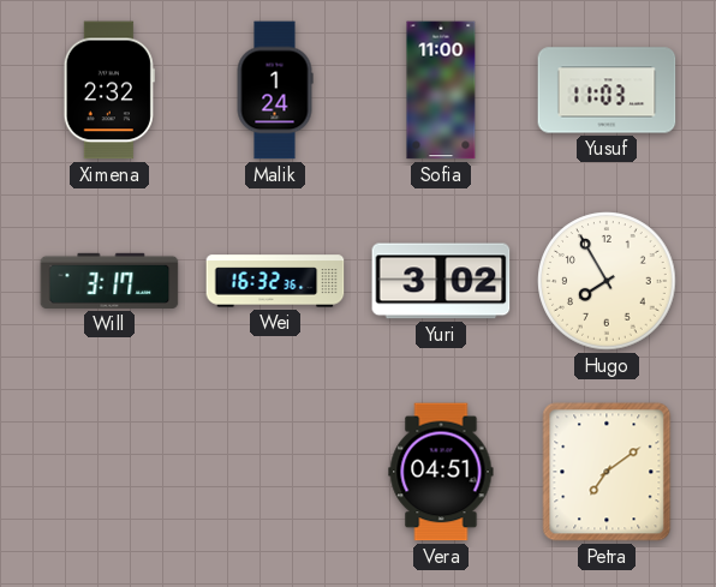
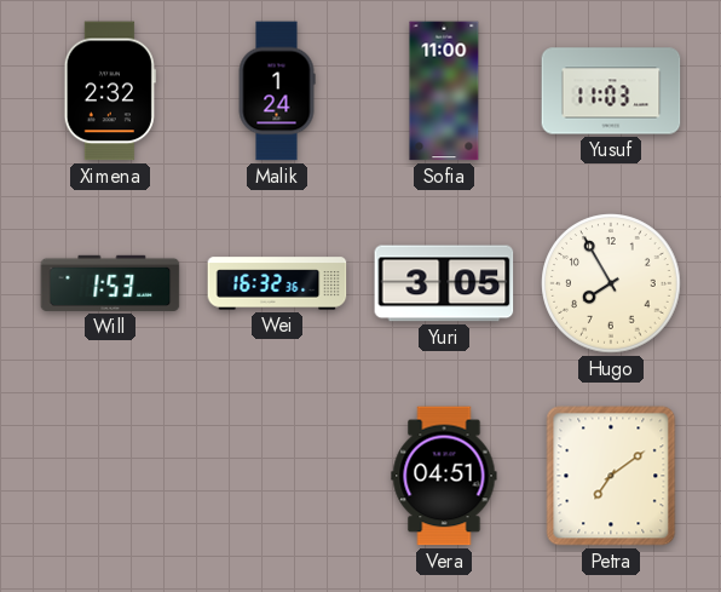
Will: 3:17 -> 1:53
Yuri: 3:02 -> 3:05
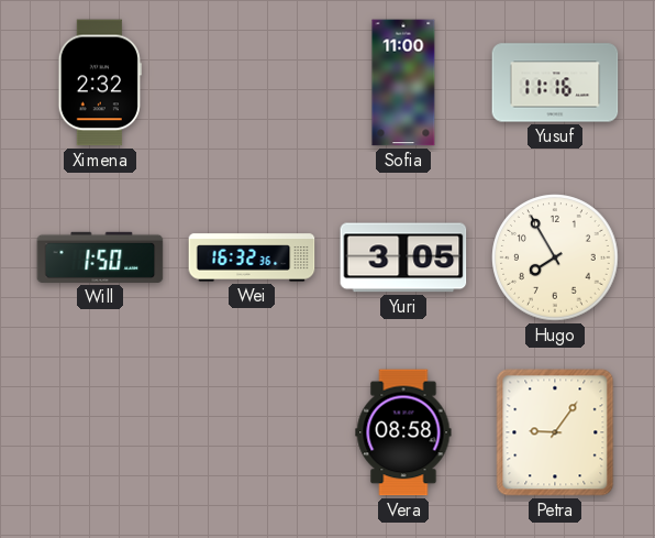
Malik: 1:24 -> none
Yusuf: 11:03 -> 11:16
Will: 1:53 -> 1:50
Vera: 04:51 -> 08:58
Petra: 7:09 -> 9:06
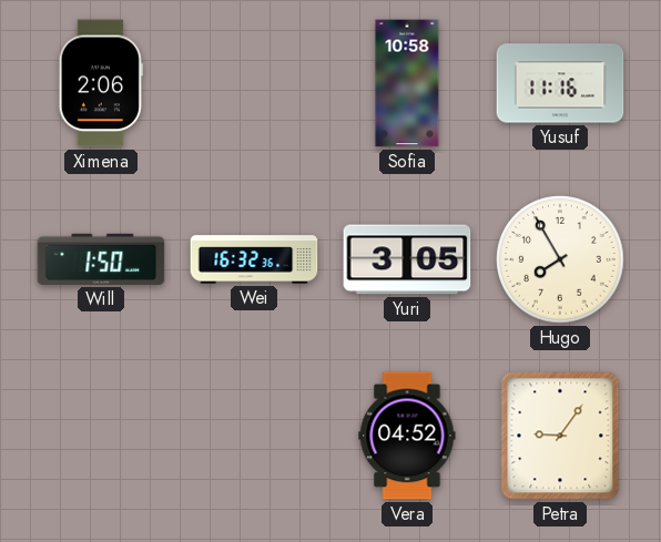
Ximena: 2:32 -> 2:06
Sofia: 11:00 -> 10:58
Vera: 08:58 -> 04:52
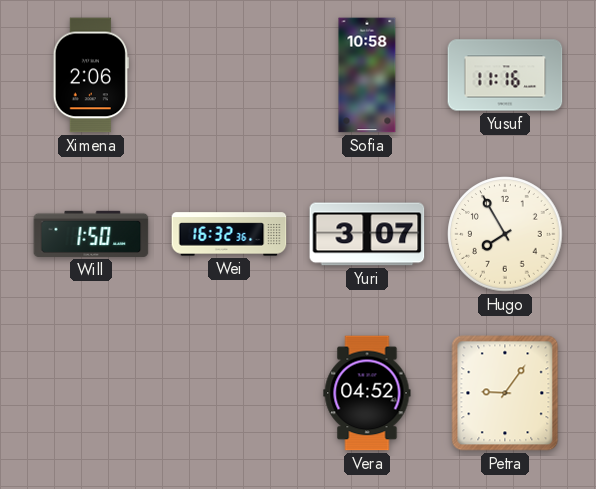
Yuri: 3:05 -> 3:07
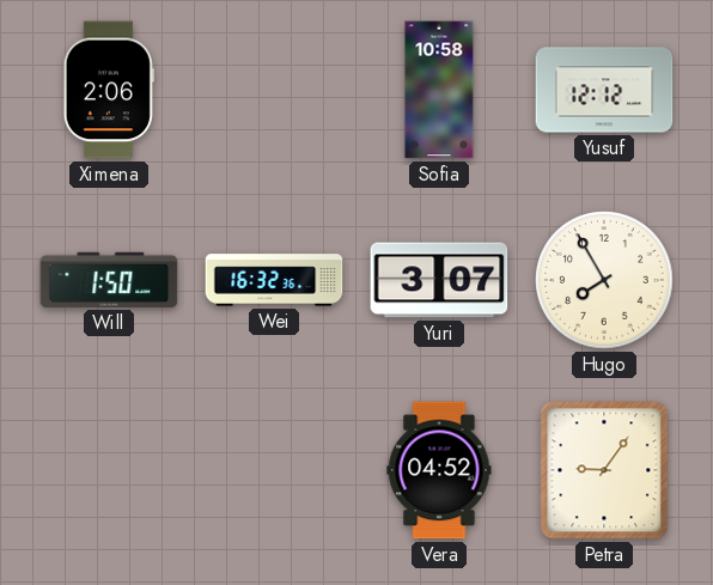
Yusuf: 11:16 -> 12:12
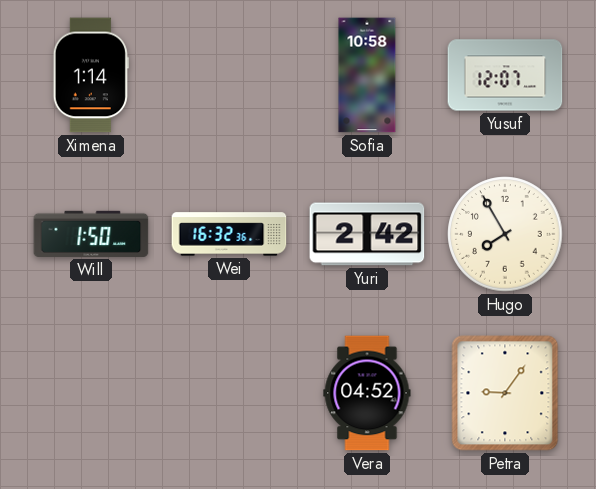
Ximena: 2:06 -> 1:14
Yusuf: 12:12 -> 12:07
Yuri: 3:07 -> 2:42
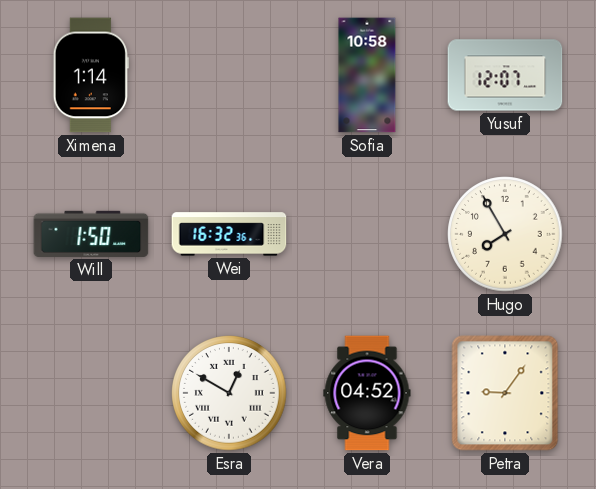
Yuri: 2:42 -> none
Esra: none -> 12:50
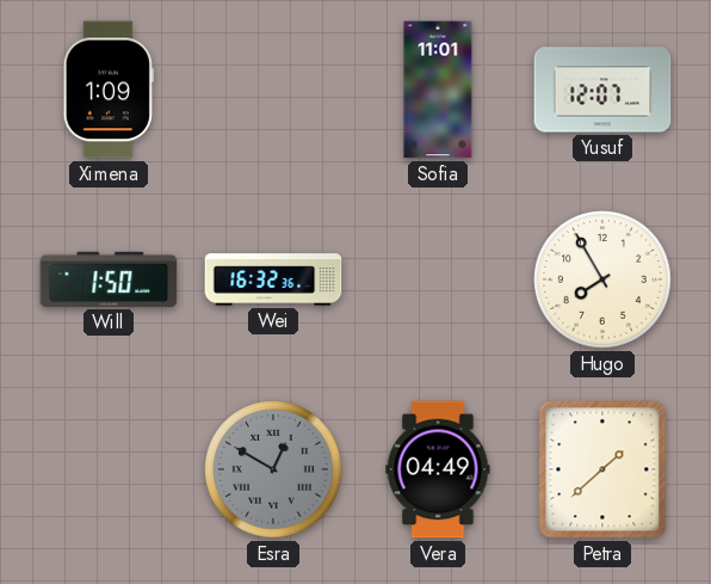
Ximena: 1:14 -> 1:09
Sofia: 10:58 -> 11:01
Esra dial: white -> grey
Vera: 04:52 -> 04:49
Petra: 9:06 -> 1:38
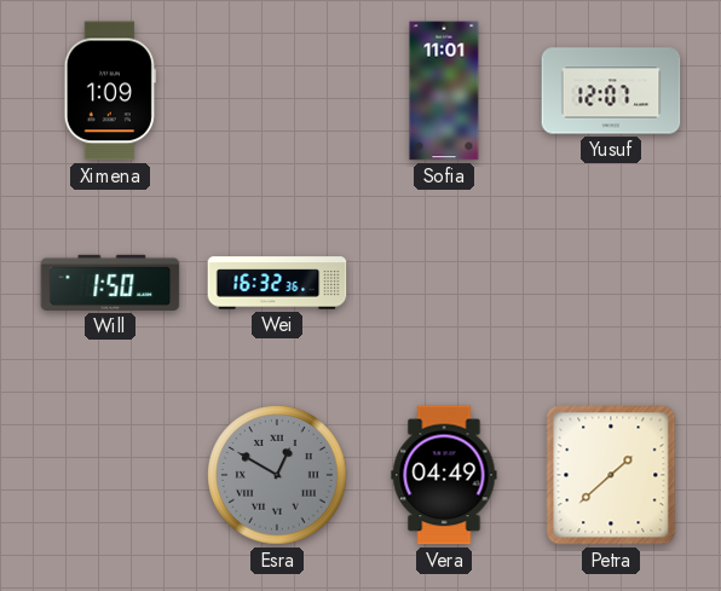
Hugo: 7:55 -> none
